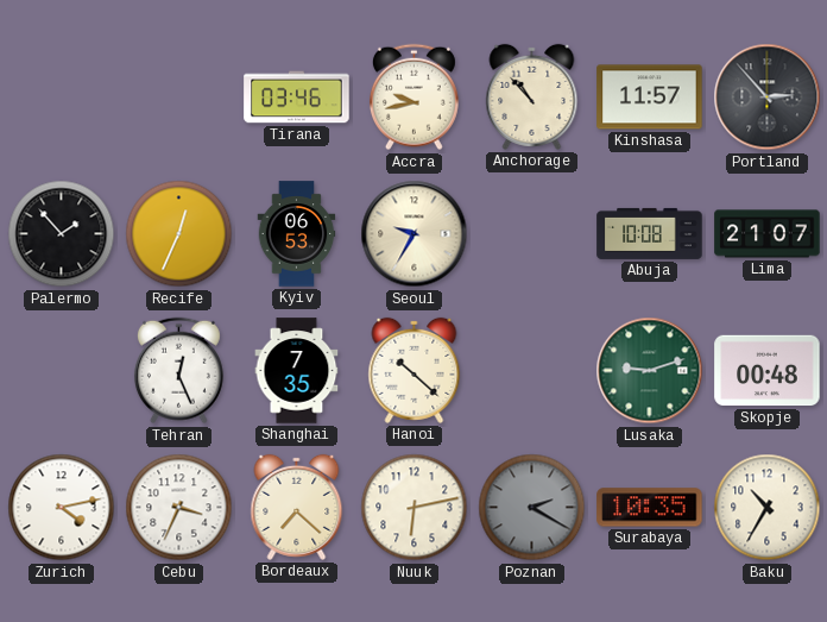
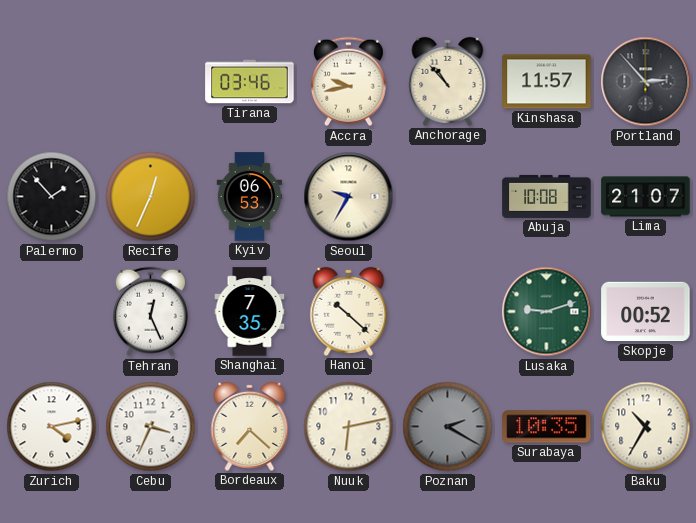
Skopje: 00:48 -> 00:52
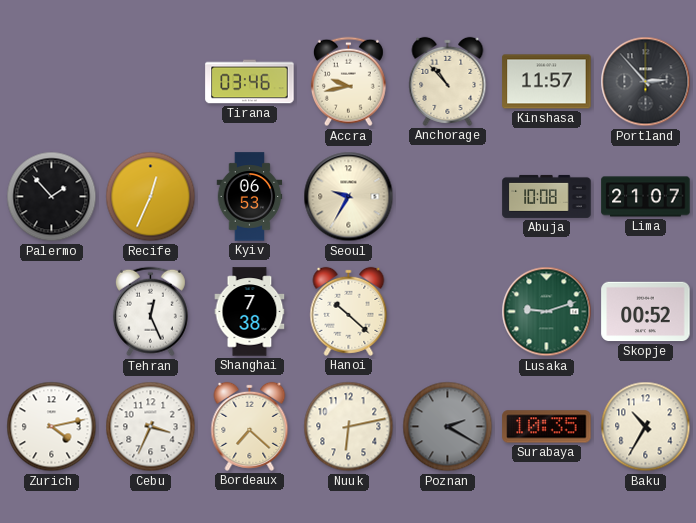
Shanghai: 7:35 -> 7:38
